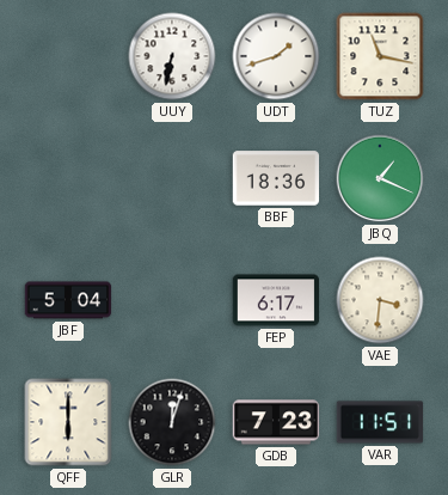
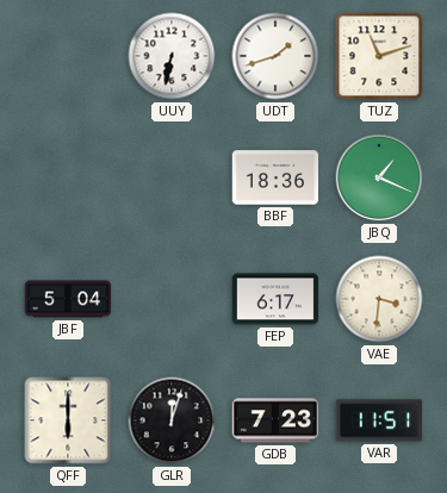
TUZ: 11:17 -> 11:12
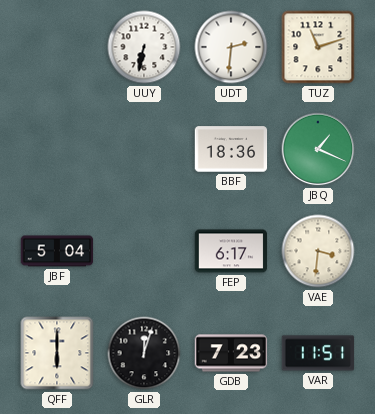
UDT: 1:42 -> 2:31
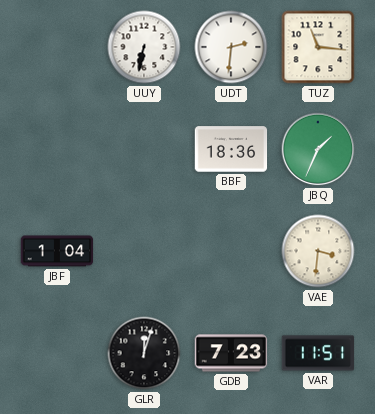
TUZ: 11:12 -> 11:16
JBQ: 1:19 -> 1:34
JBF: 5:04 -> 1:04
FEP: 6:17 -> none
QFF: 6:00 -> none
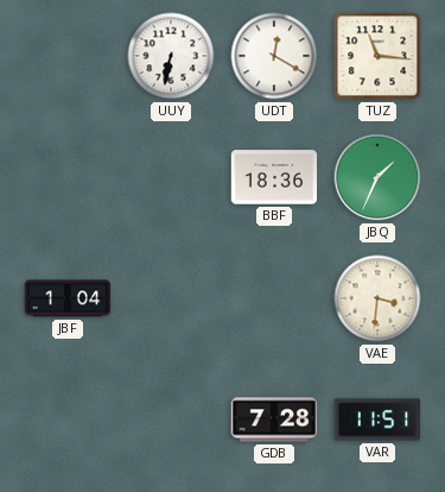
UDT: 2:31 -> 12:20
GLR: 12:03 -> none
GDB: 7:23 -> 7:28
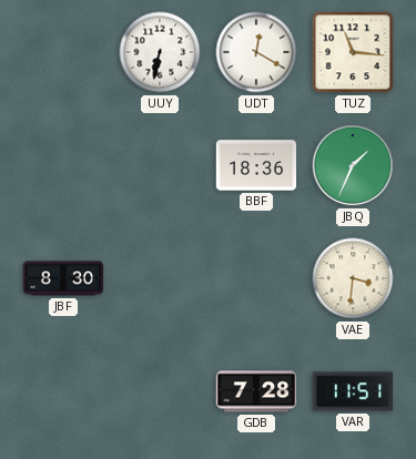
JBF: 1:04 -> 8:30
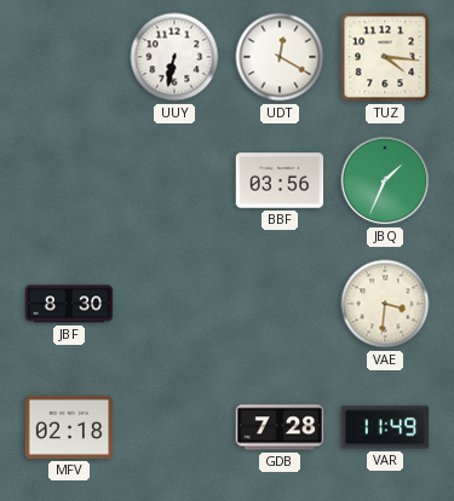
TUZ: 11:16 -> 4:16
BBF: 18:36 -> 03:56
MFV: none -> 02:18
VAR: 11:51 -> 11:49
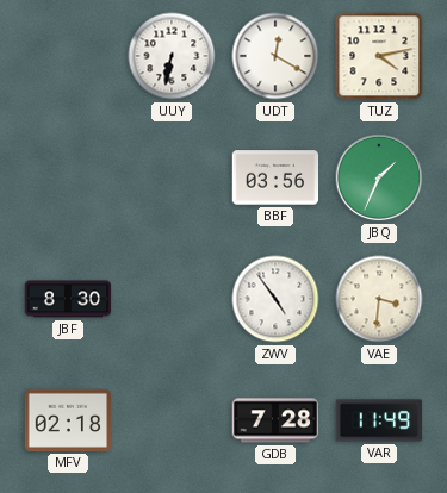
TUZ: 4:16 -> 4:13
ZWV: none -> 4:54
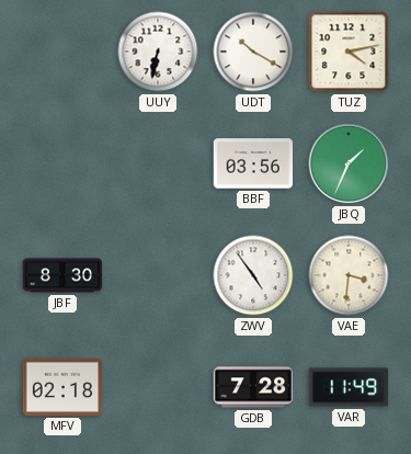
UDT: 12:20 -> 10:20
